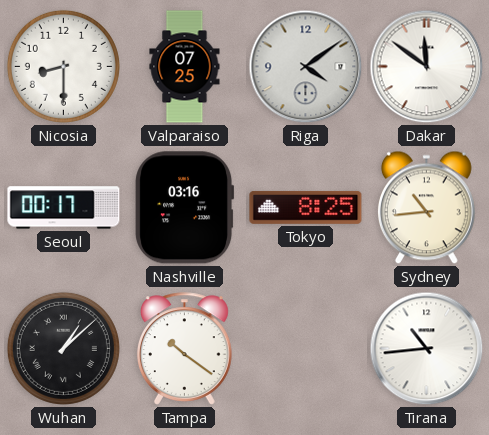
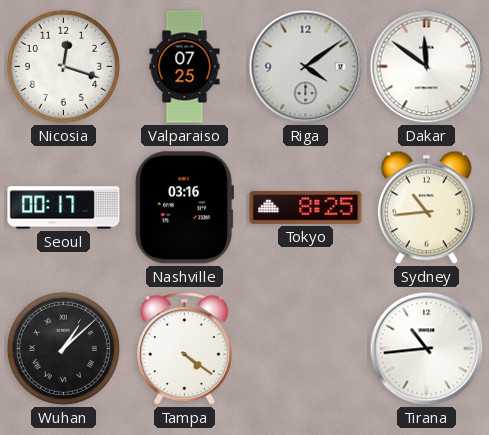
Nicosia: 8:30 -> 12:18
Tampa: 10:21 -> 4:21
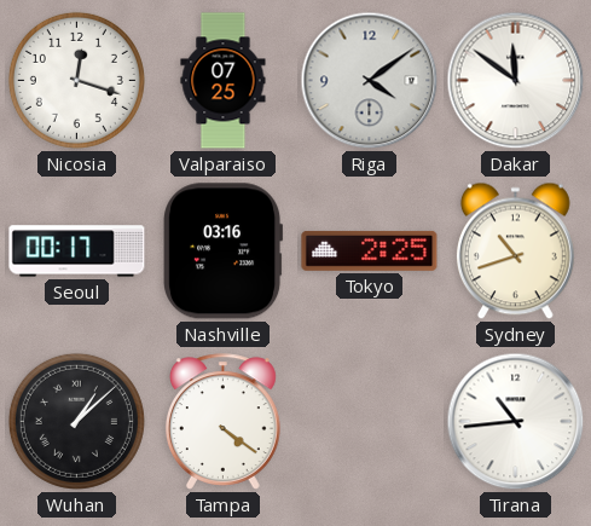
Tokyo: 8:25 -> 2:25
Sydney: 10:44 -> 10:42
